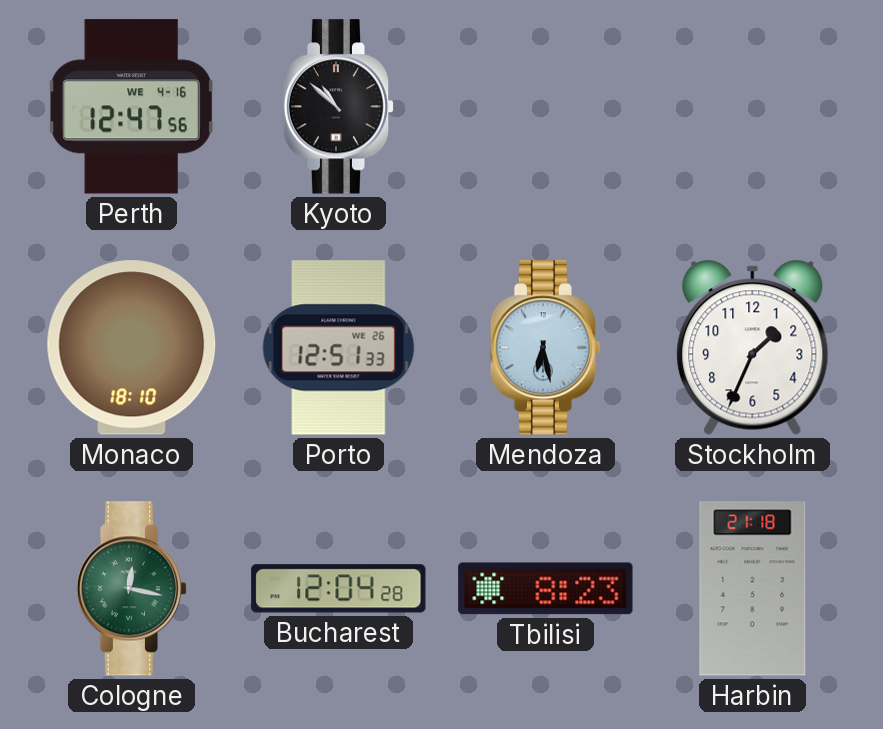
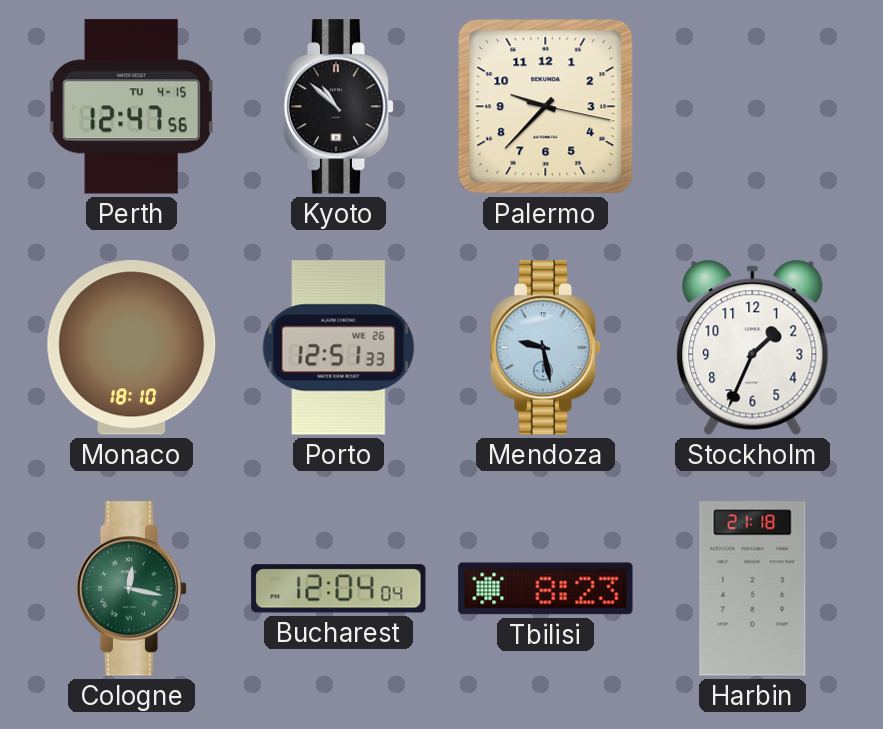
Perth date: WE 4-16 -> TU 4-15
Palermo: none -> 9:37
Mendoza: 6:28 -> 9:28
Bucharest: 12:04:28 -> 12:04:04
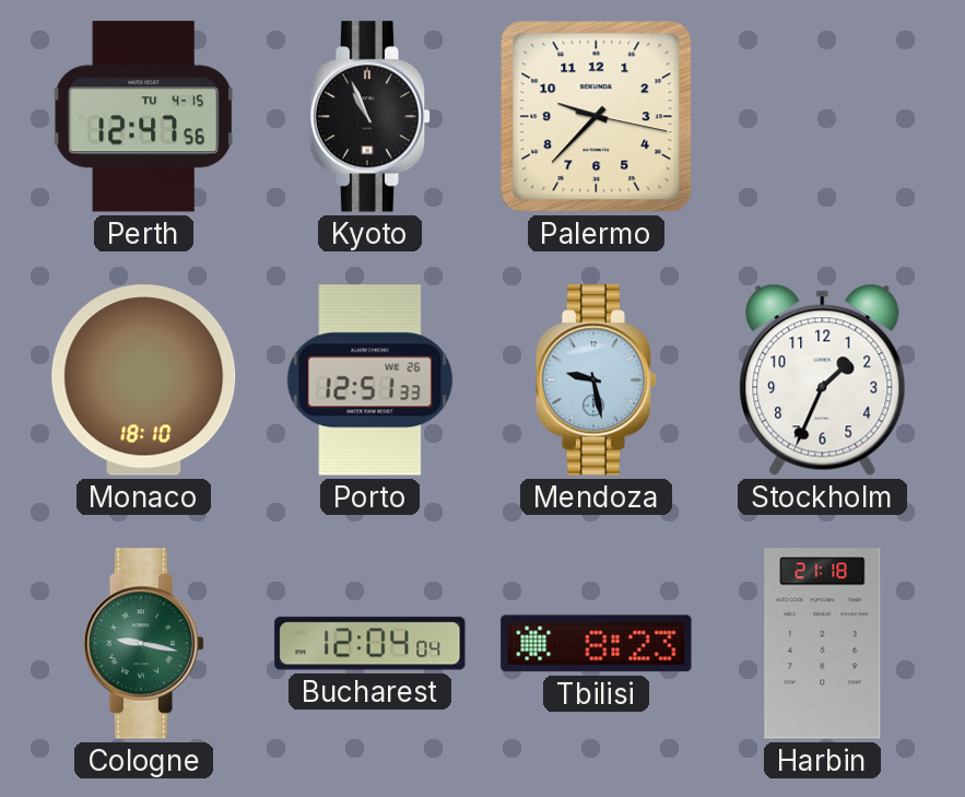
Kyoto: 10:52 -> 10:56
Cologne: 12:17 -> 9:17
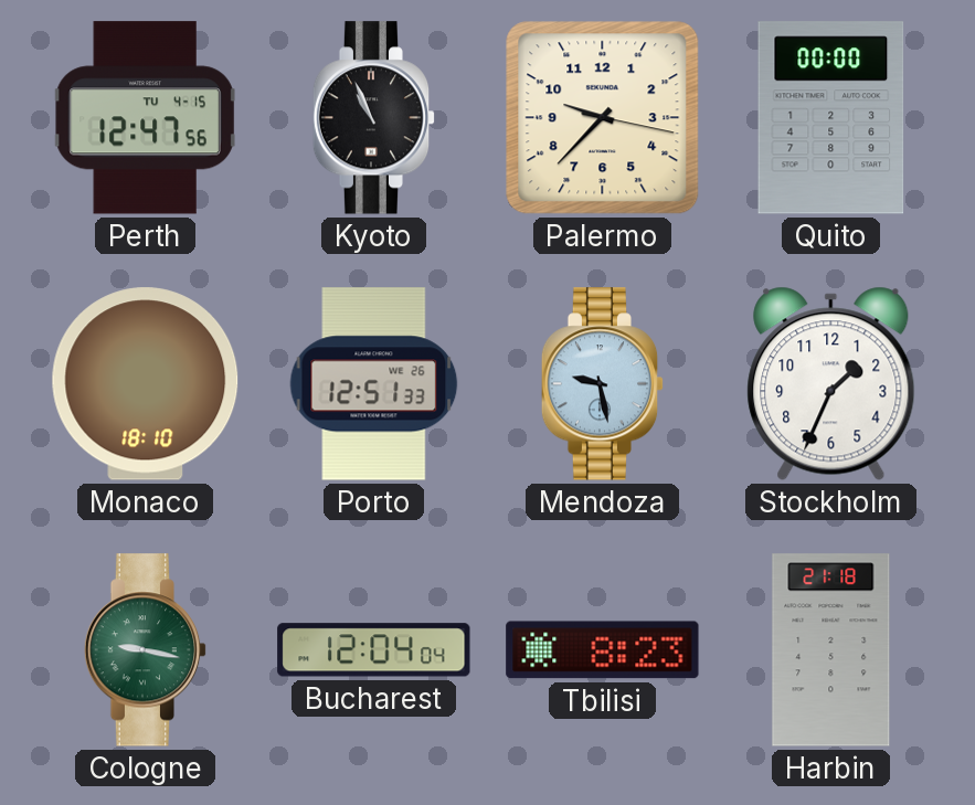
Quito: none -> 00:00
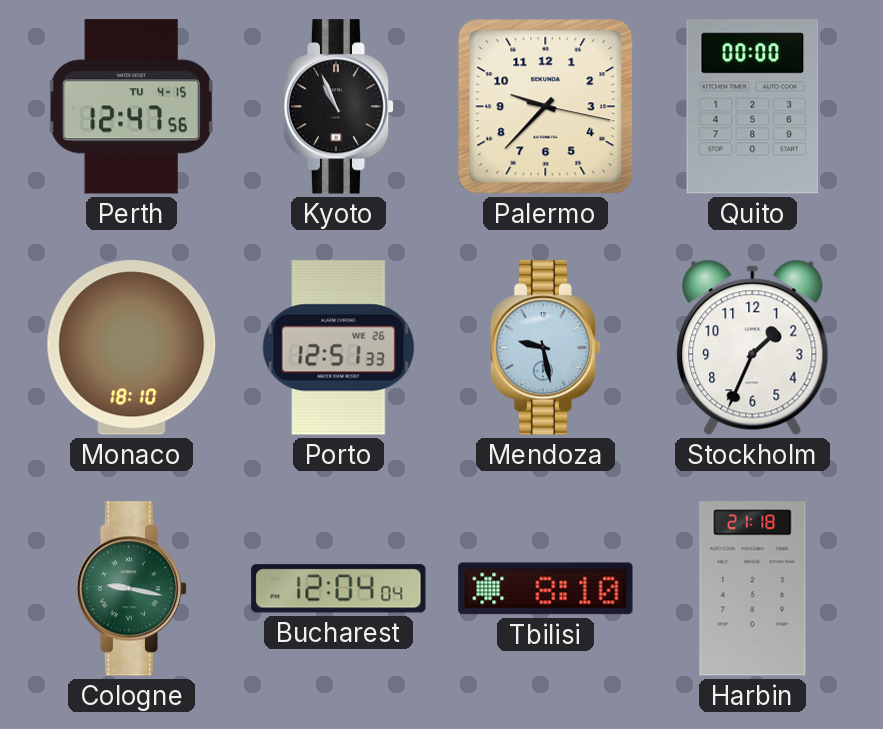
Tbilisi: 8:23 -> 8:10
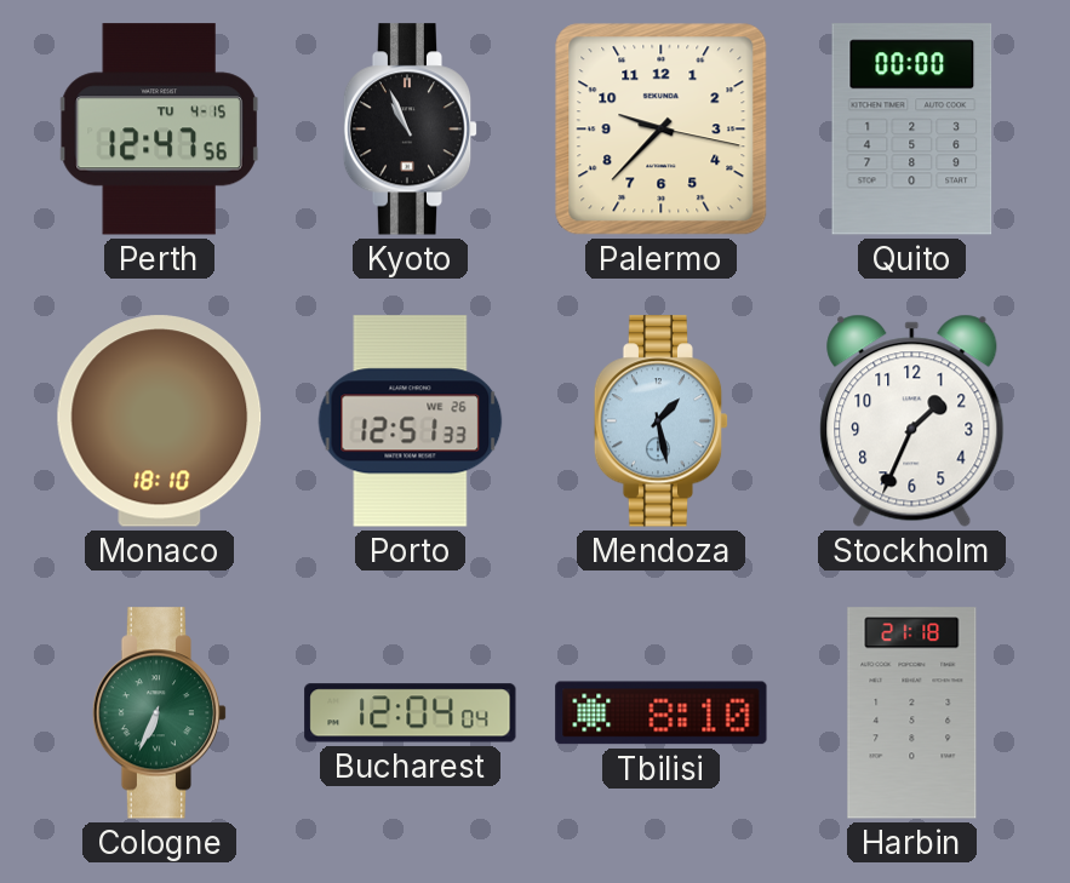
Mendoza: 9:28 -> 1:28
Cologne: 9:17 -> 6:34
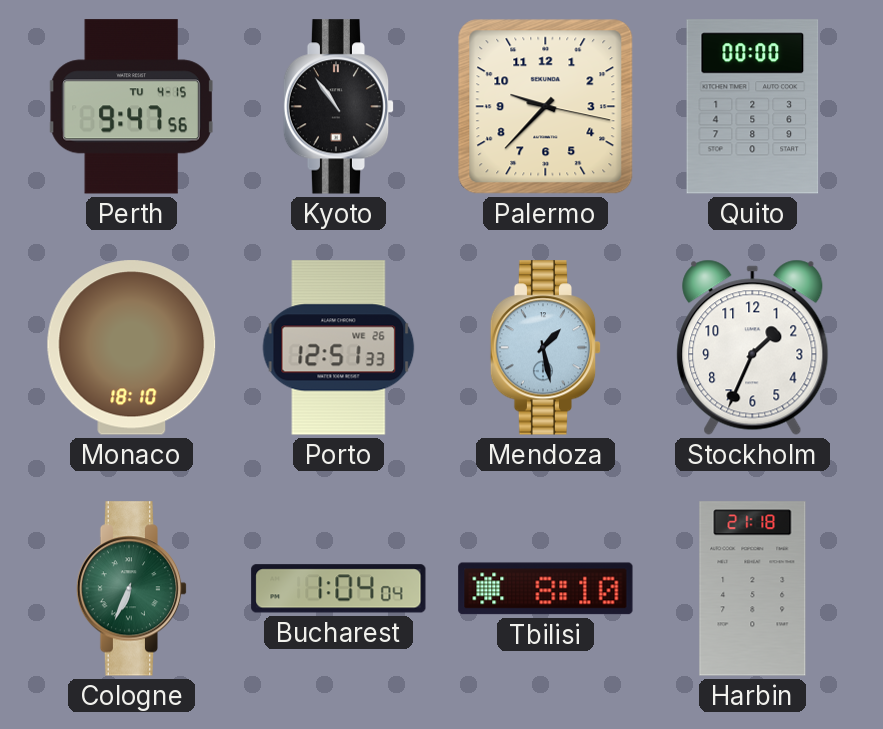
Perth: 12:47 -> 9:47
Kyoto: 10:56 -> 10:54
Bucharest: 12:04 -> 1:04
